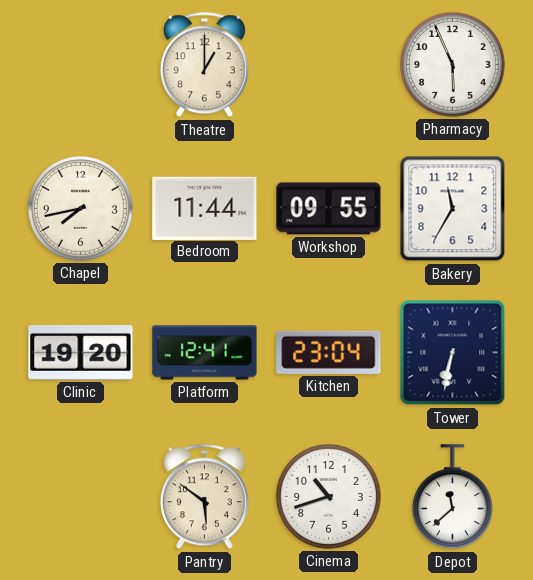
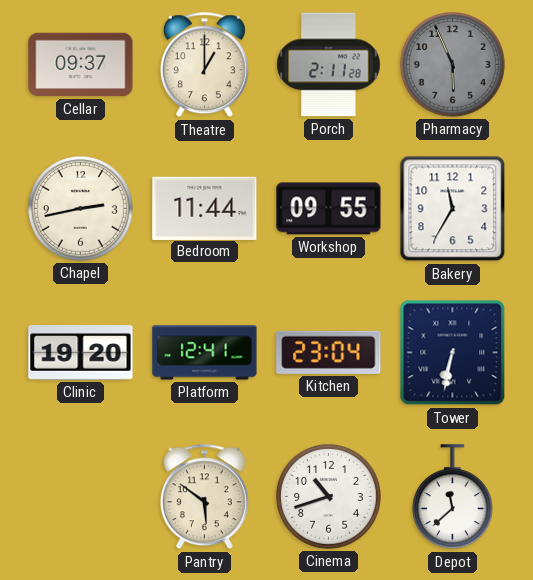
Cellar: none -> 09:37
Porch: none -> 2:11
Pharmacy dial: white -> grey
Chapel: 7:43 -> 2:43
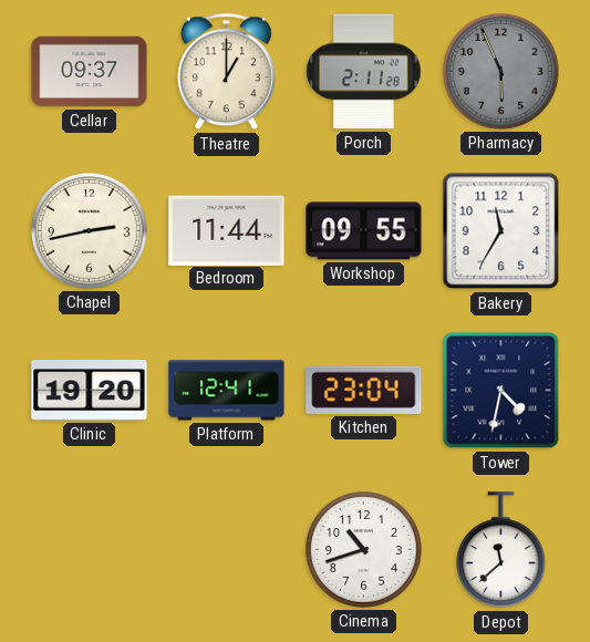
Tower: 6:32 -> 4:32
Pantry: 5:51 -> none
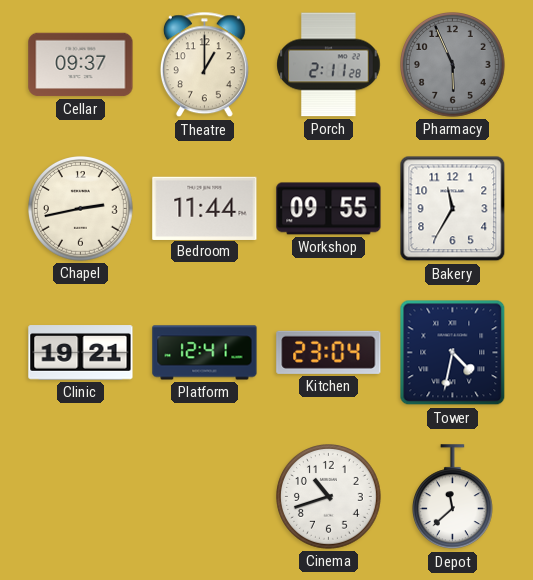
Clinic: 19:20 -> 19:21
